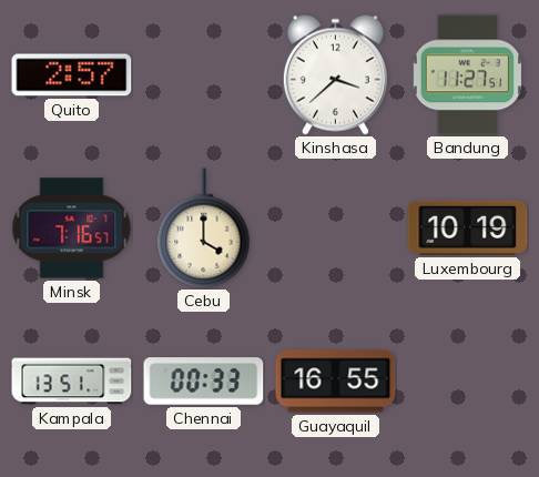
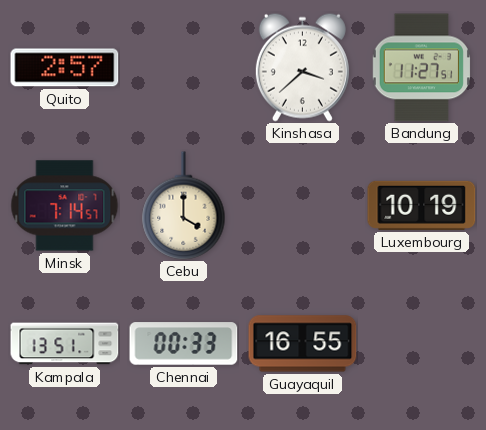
Minsk: 7:16 -> 7:14
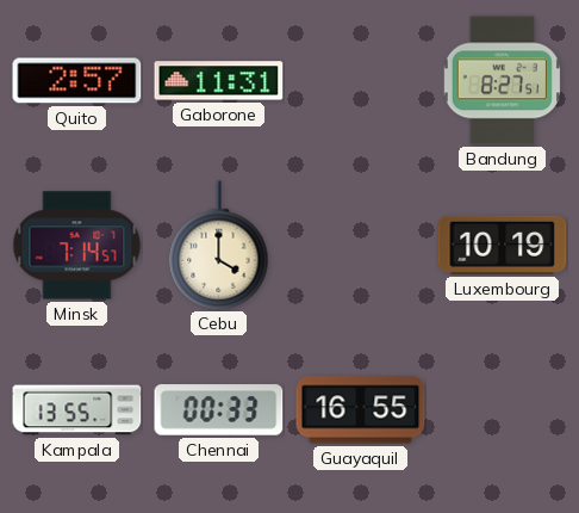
Gaborone: none -> 11:31
Kinshasa: 3:38 -> none
Bandung: 11:27 -> 8:27
Kampala: 13:51 -> 13:55
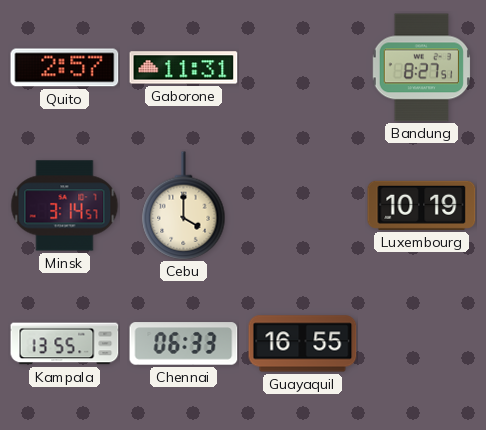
Minsk: 7:14 -> 3:14
Chennai: 00:33 -> 06:33
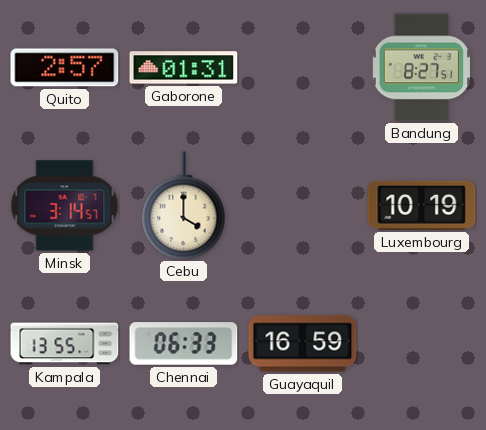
Gaborone: 11:31 -> 01:31
Guayaquil: 16:55 -> 16:59
